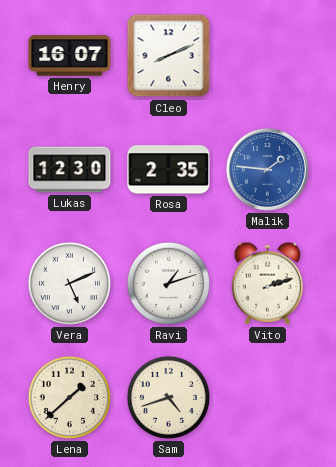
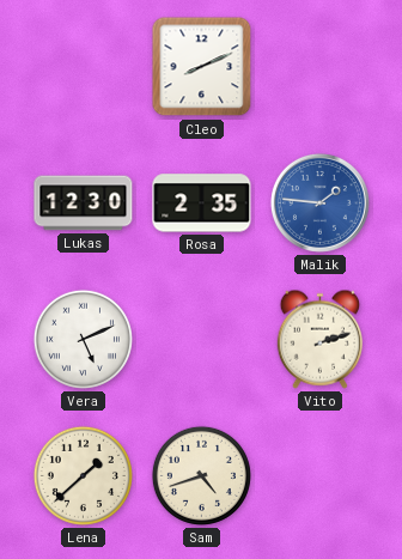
Henry: 16:07 -> none
Ravi: 1:12 -> none
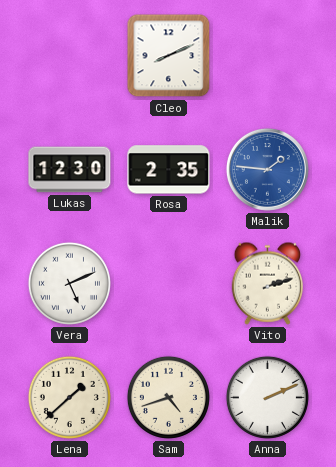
Anna: none -> 2:11
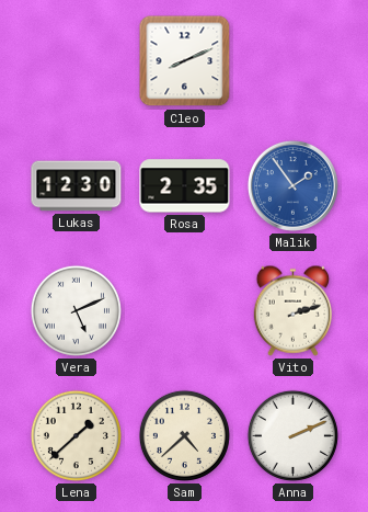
Malik: 1:46 -> 1:54
Sam: 4:42 -> 4:38
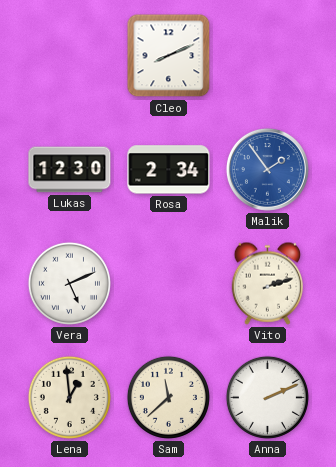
Rosa: 2:35 -> 2:34
Lena: 1:38 -> 12:59
Sam: 4:38 -> 11:38
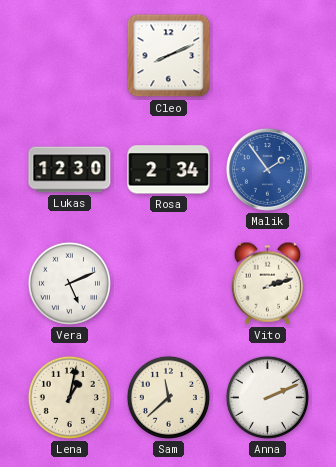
Lena: 12:59 -> 1:02
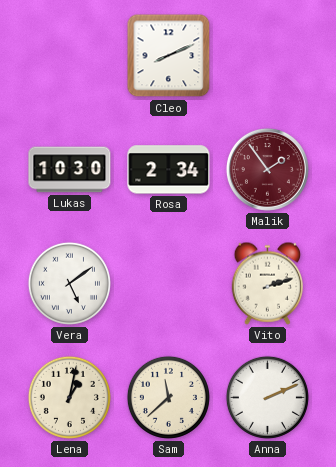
Lukas: 12:30 -> 10:30
Malik dial: blue -> burgundy
Vera: 5:11 -> 5:09
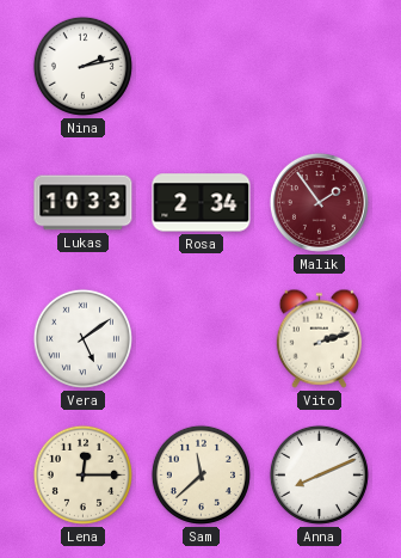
Nina: none -> 2:13
Cleo: 8:11 -> none
Lukas: 10:30 -> 10:33
Lena: 1:02 -> 12:15
Anna: 2:11 -> 8:11
